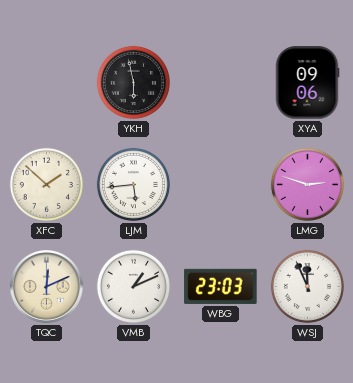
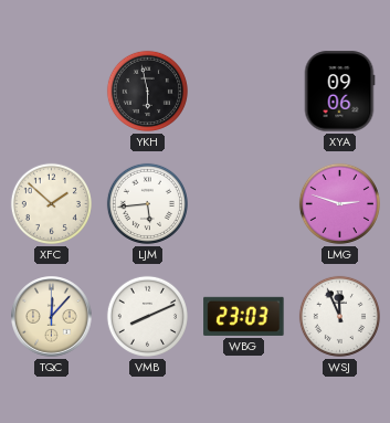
TQC: 12:11 -> 12:07
VMB: 1:11 -> 8:11
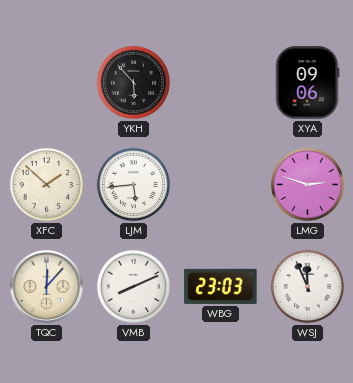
YKH: 5:58 -> 5:53
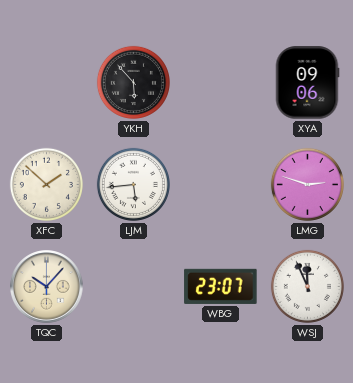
TQC: 12:07 -> 10:07
VMB: 8:11 -> none
WBG: 23:03 -> 23:07
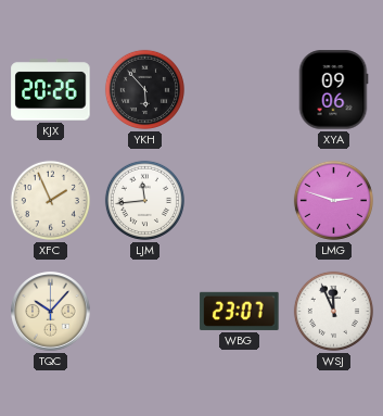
KJX: none -> 20:26
XFC: 1:52 -> 1:56
LJM: 5:44 -> 11:44
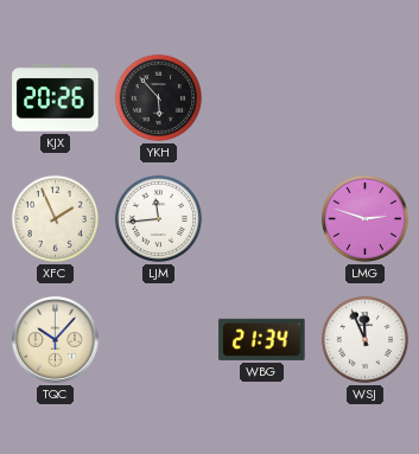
XYA: 09:06 -> none
WBG: 23:07 -> 21:34
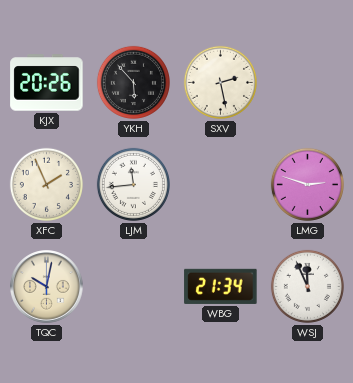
SXV: none -> 2:28
TQC: 10:07 -> 10:02
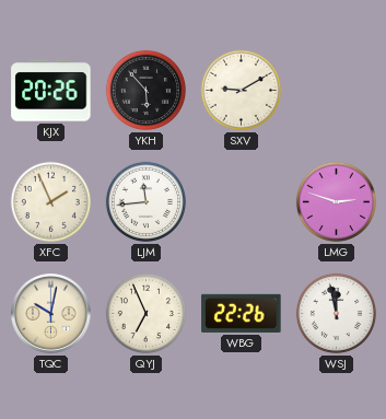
SXV: 2:28 -> 9:10
QYJ: none -> 6:56
WBG: 21:34 -> 22:26
WSJ: 11:56 -> 11:58
